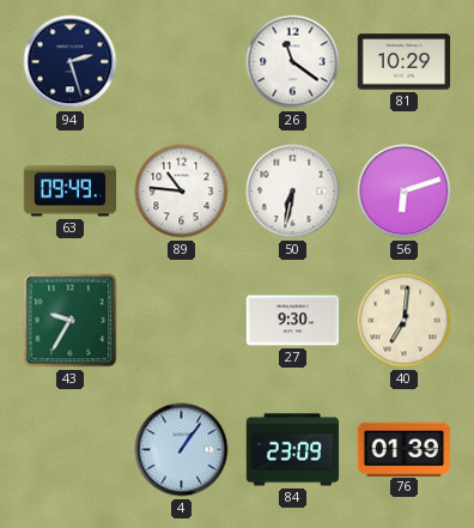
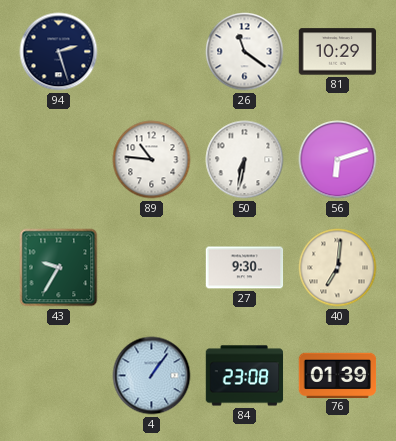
63: 09:49 -> none
84: 23:09 -> 23:08
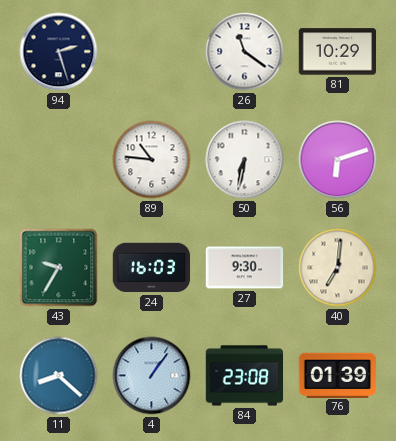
24: none -> 16:03
11: none -> 8:22
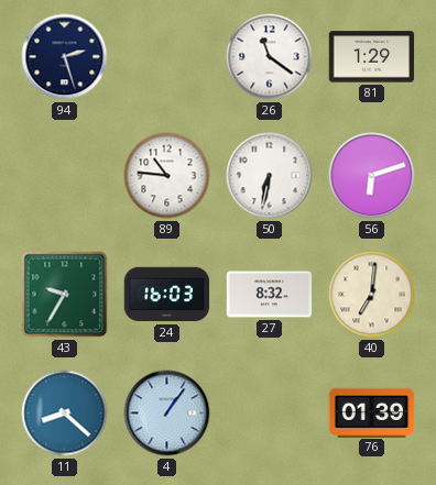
81: 10:29 -> 1:29
27: 9:30 -> 8:32
84: 23:08 -> none
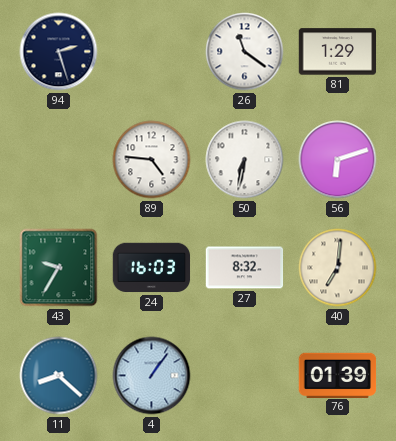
89: 10:46 -> 4:46
